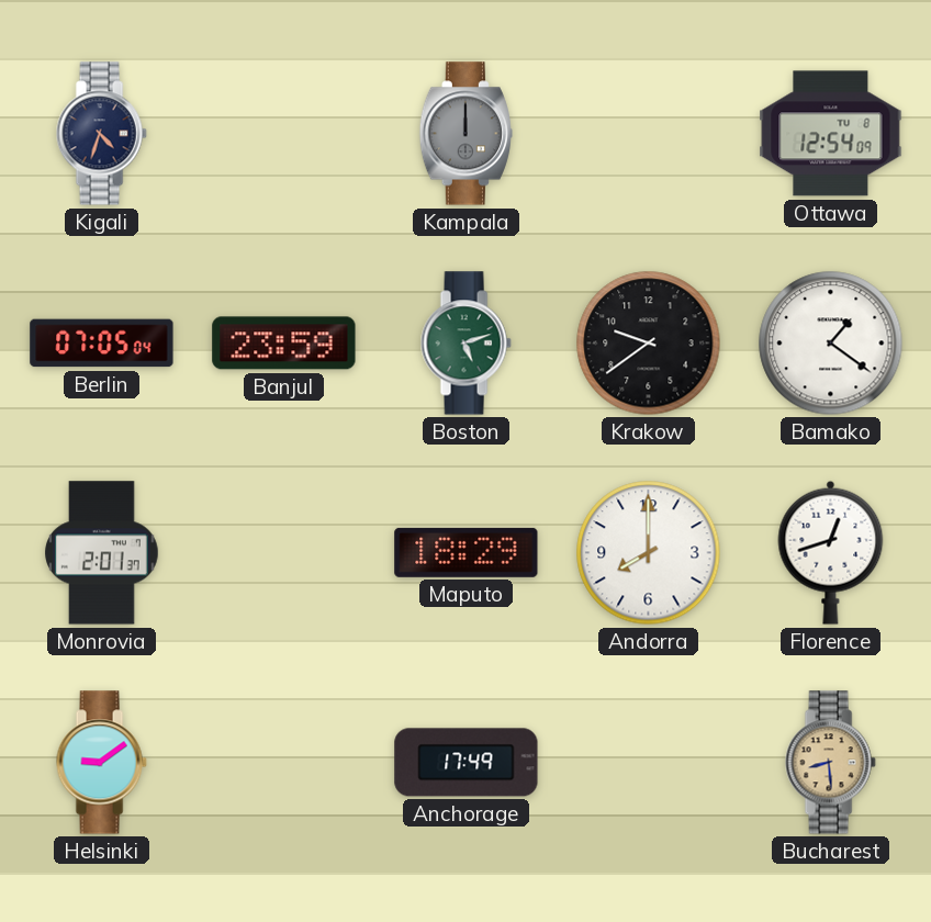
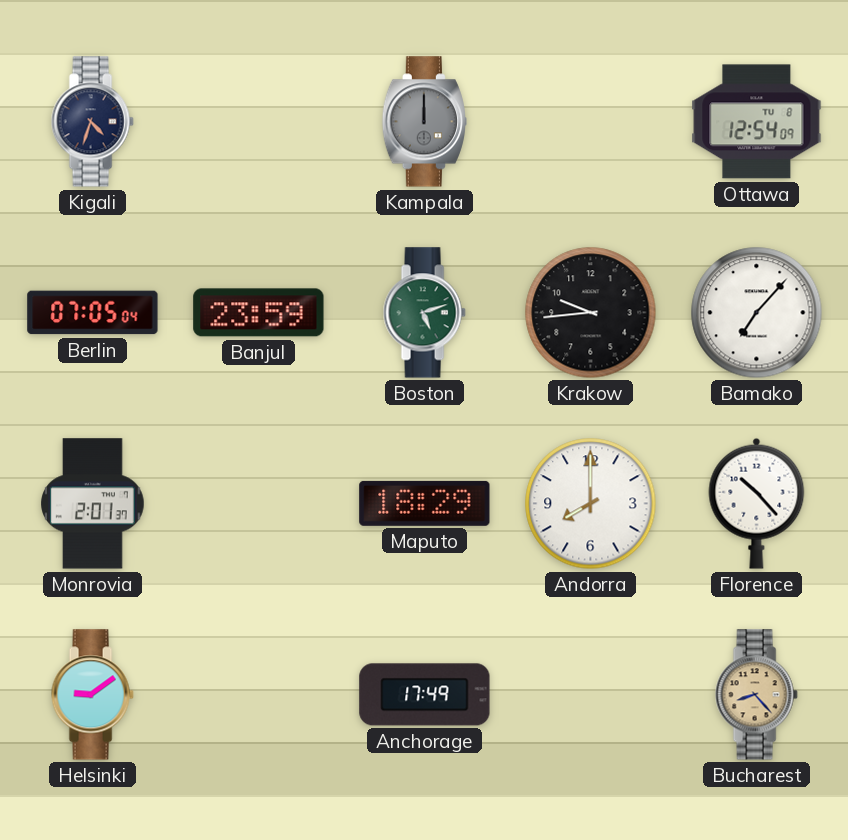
Krakow: 9:39 -> 9:44
Bamako: 1:21 -> 7:07
Florence: 12:42 -> 10:23
Bucharest: 8:29 -> 8:23
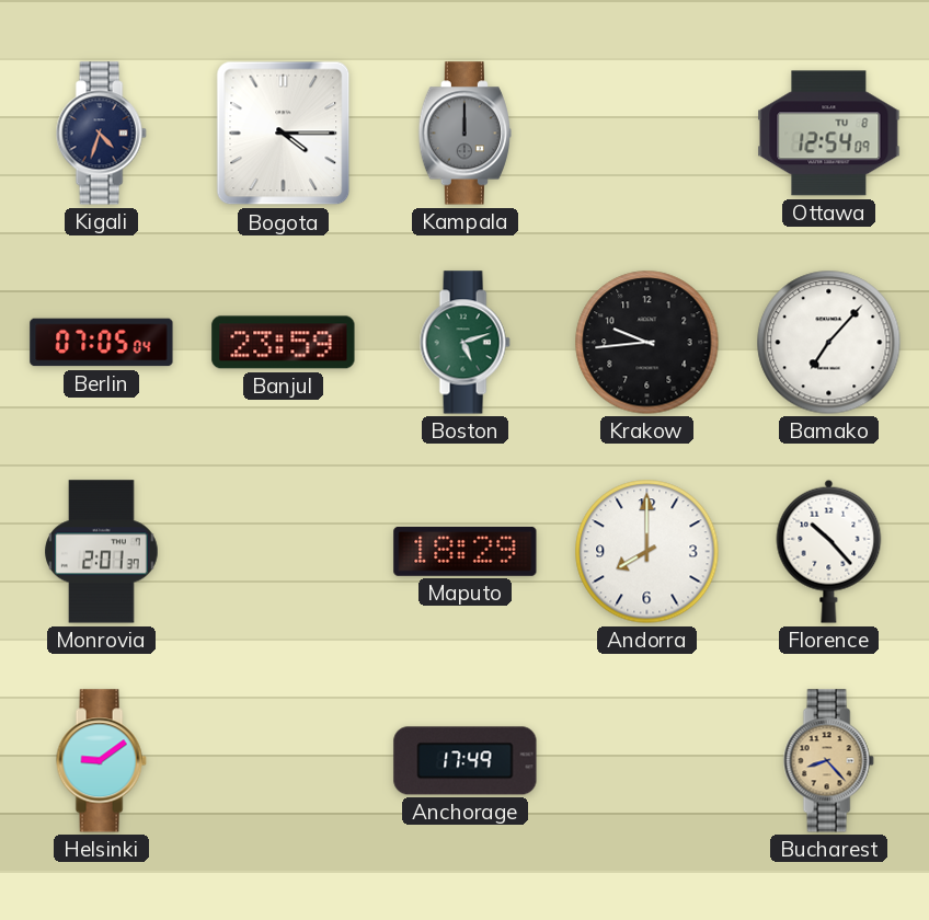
Bogota: none -> 4:15
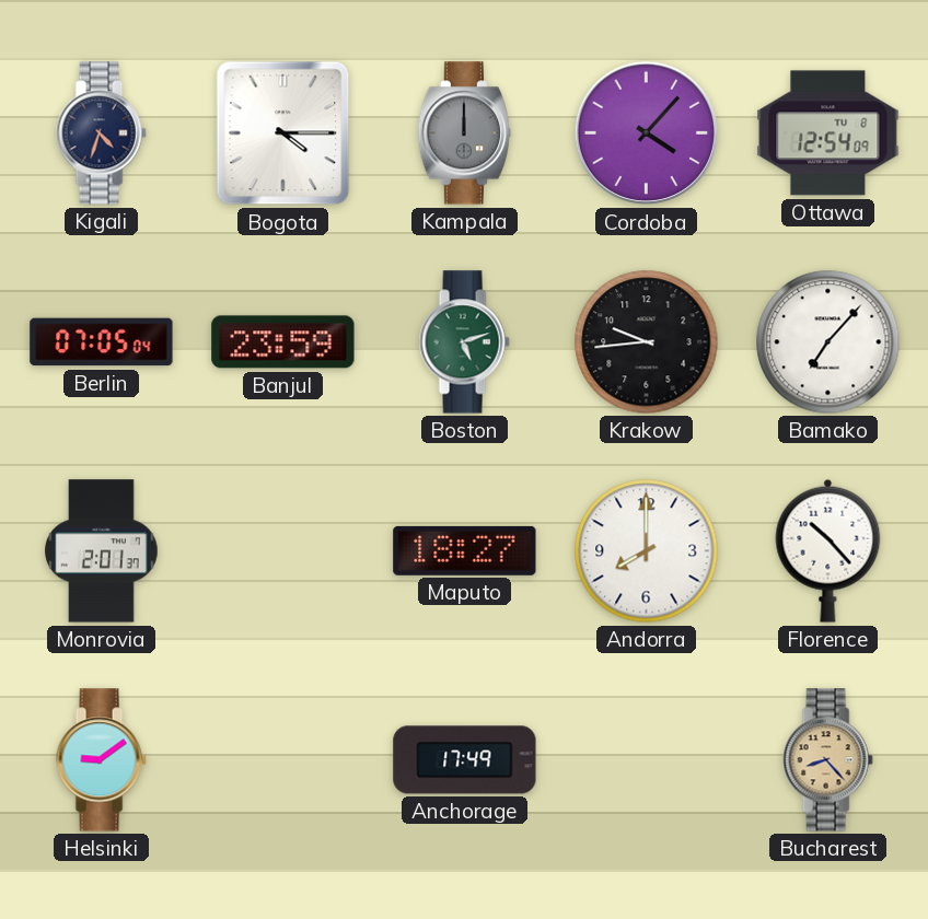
Cordoba: none -> 4:07
Maputo: 18:29 -> 18:27
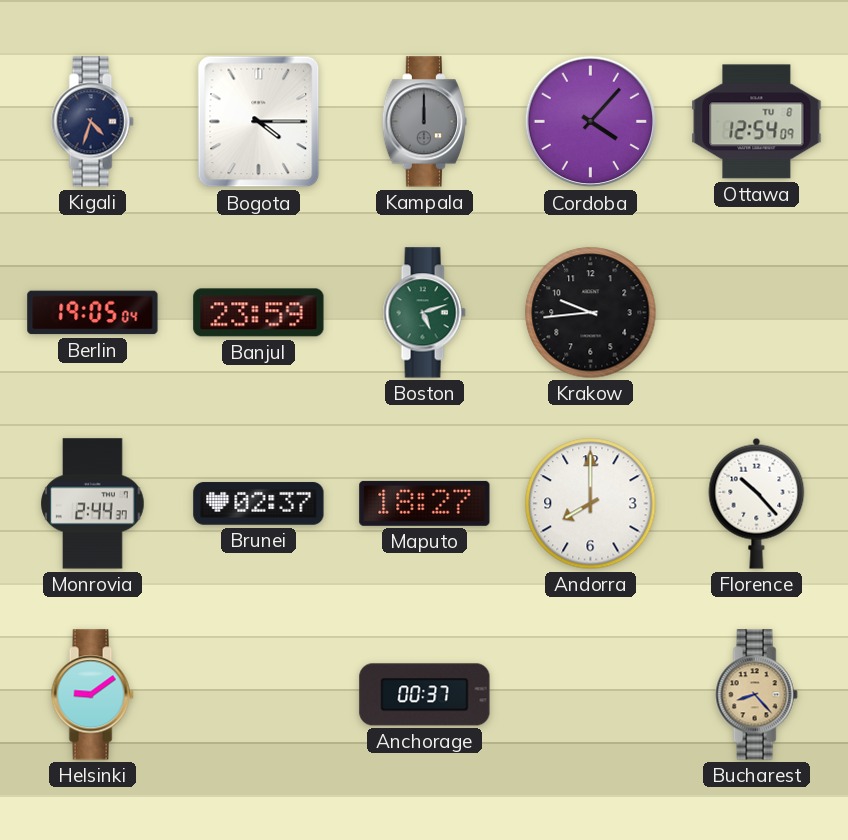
Berlin: 07:05 -> 19:05
Bamako: 7:07 -> none
Monrovia: 2:01 -> 2:44
Brunei: none -> 02:37
Anchorage: 17:49 -> 00:37
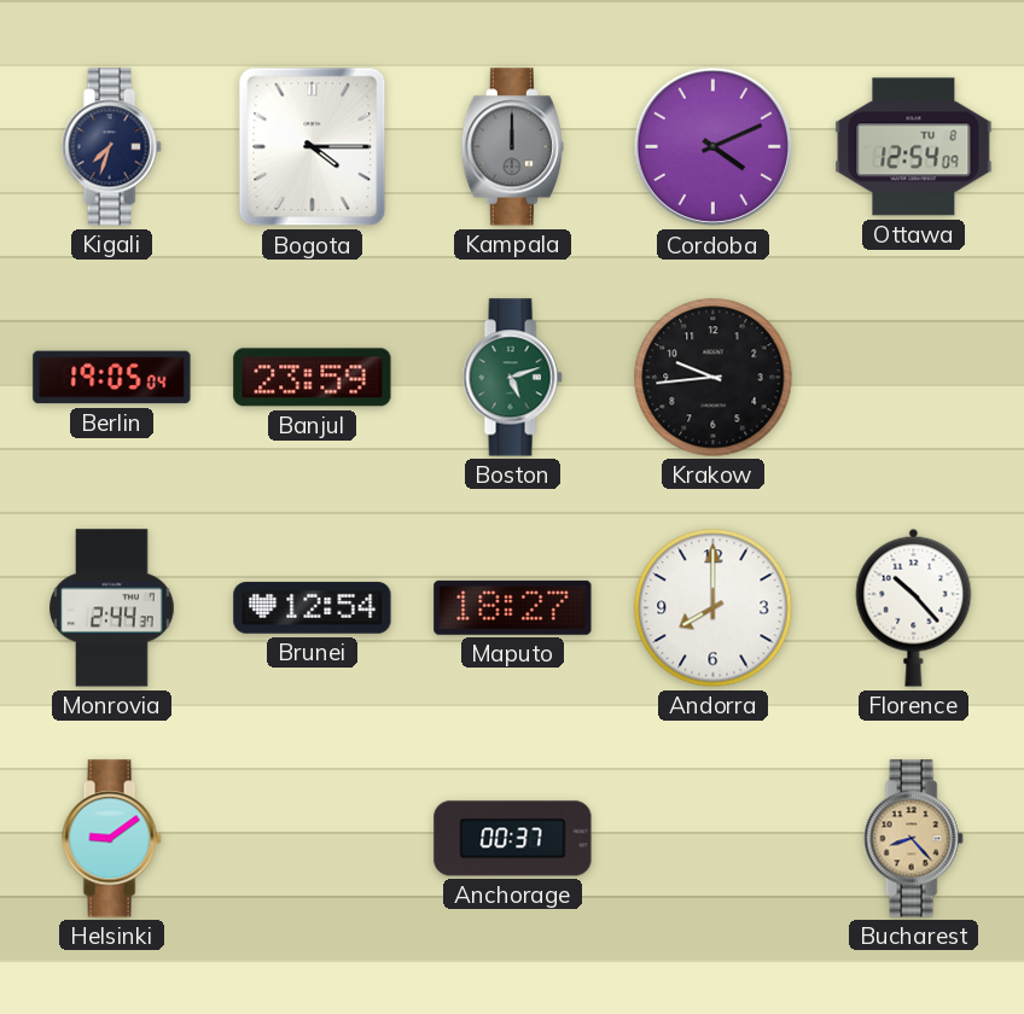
Kigali: 4:33 -> 7:33
Cordoba: 4:07 -> 4:11
Brunei: 02:37 -> 12:54
